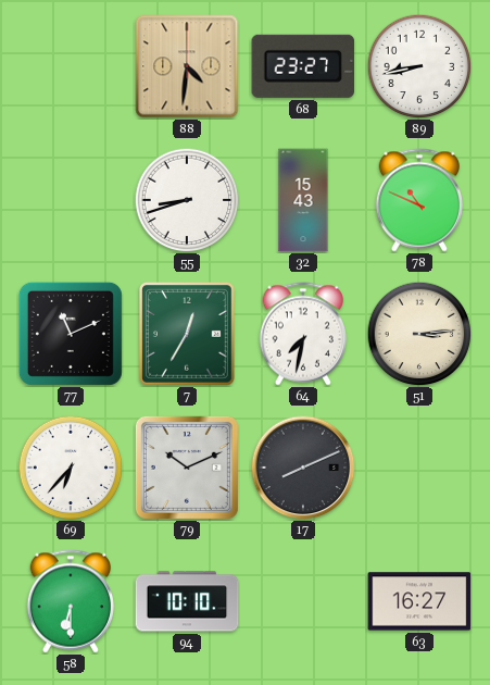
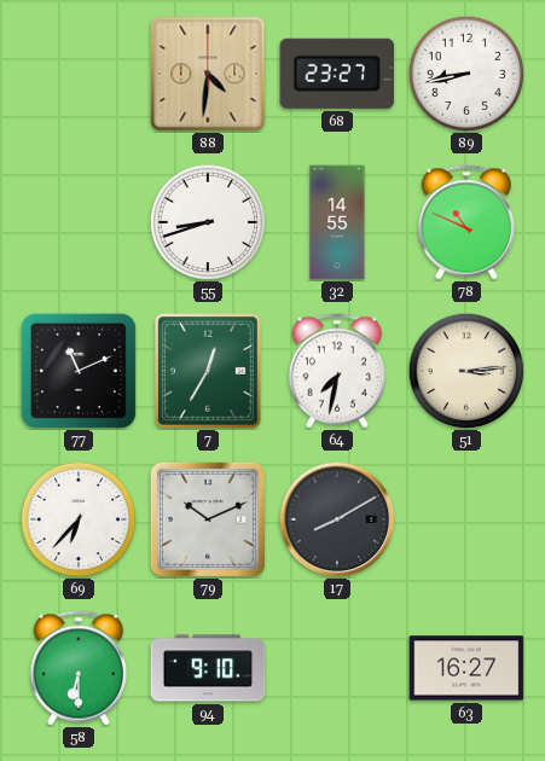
32: 15:43 -> 14:55
17: 8:11 -> 8:10
94: 10:10 -> 9:10
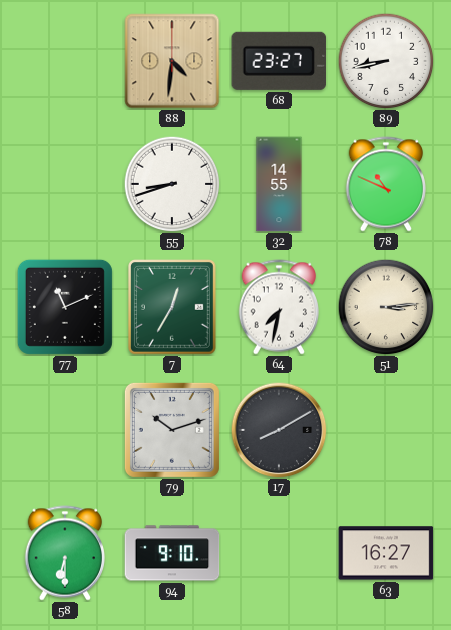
69: 6:37 -> none
79: 10:11 -> 10:12
